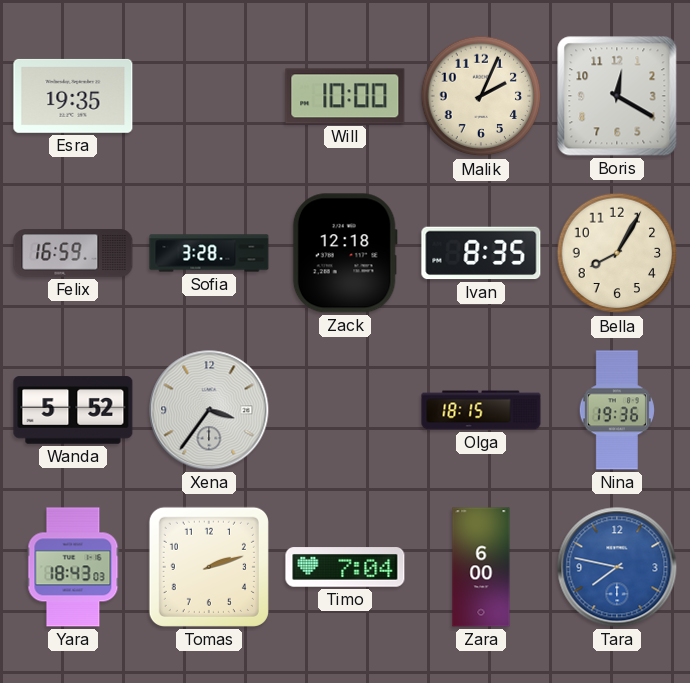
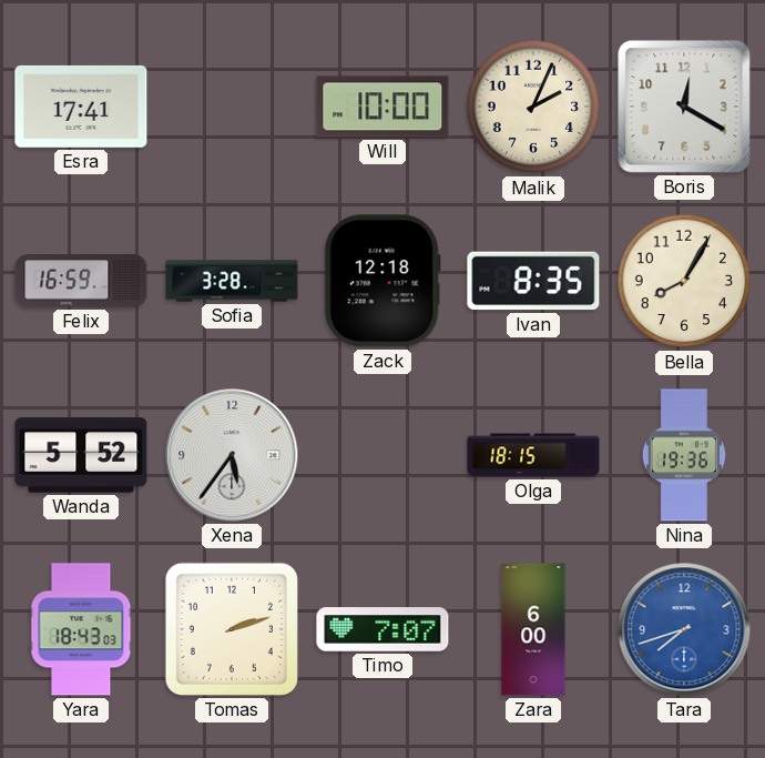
Esra: 19:35 -> 17:41
Xena: 3:36 -> 5:36
Timo: 7:04 -> 7:07
Tara: 7:47 -> 7:42
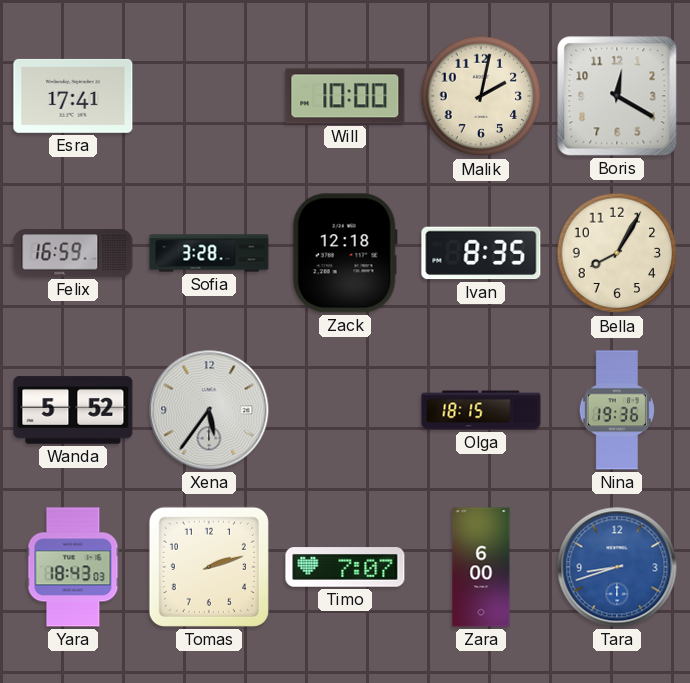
Malik: 2:04 -> 2:02
Tara: 7:42 -> 8:42
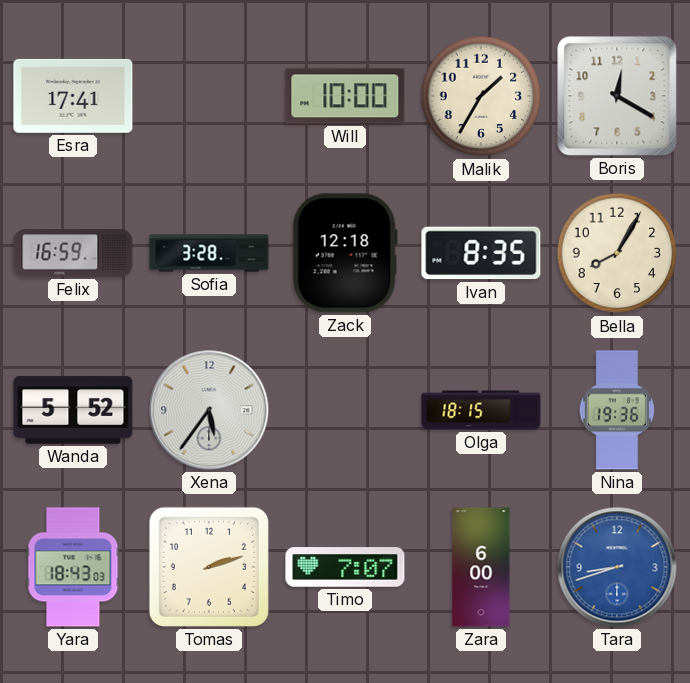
Malik: 2:02 -> 1:35
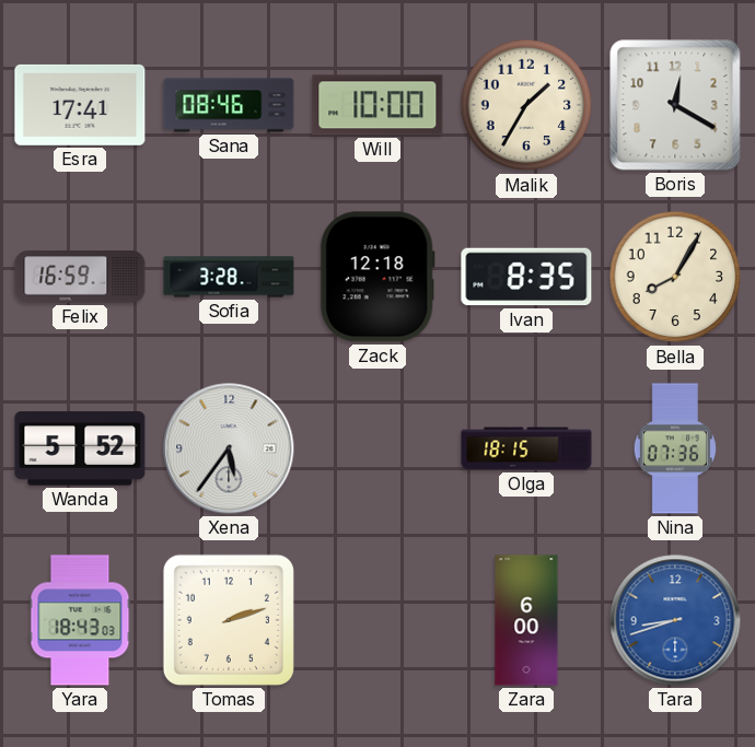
Sana: none -> 08:46
Nina: 19:36 -> 07:36
Timo: 7:07 -> none
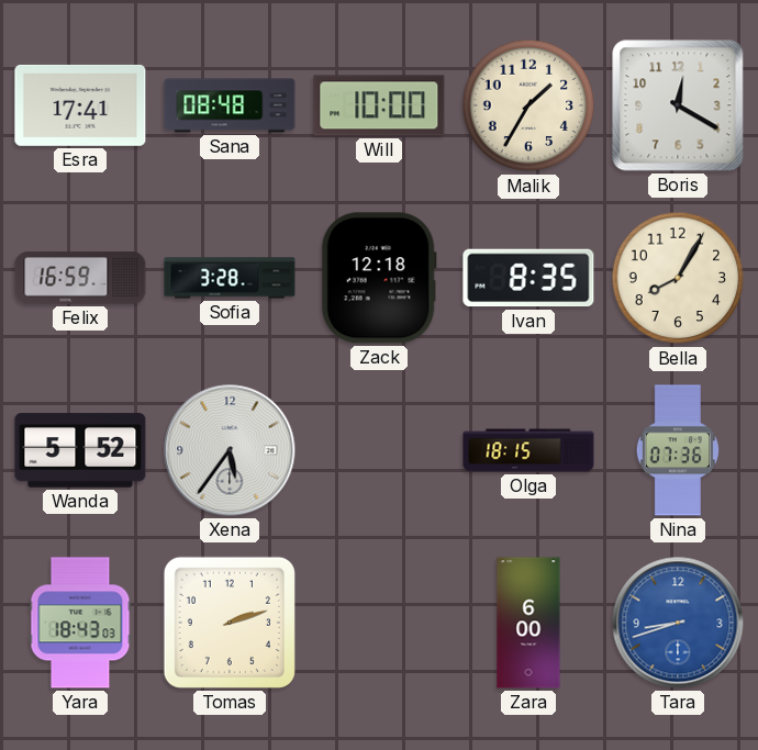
Sana: 08:46 -> 08:48
